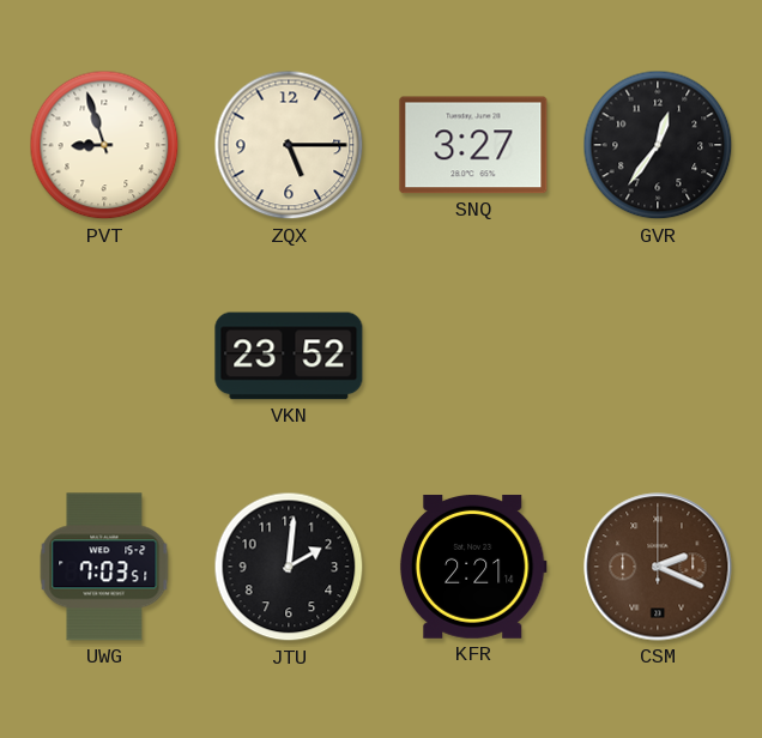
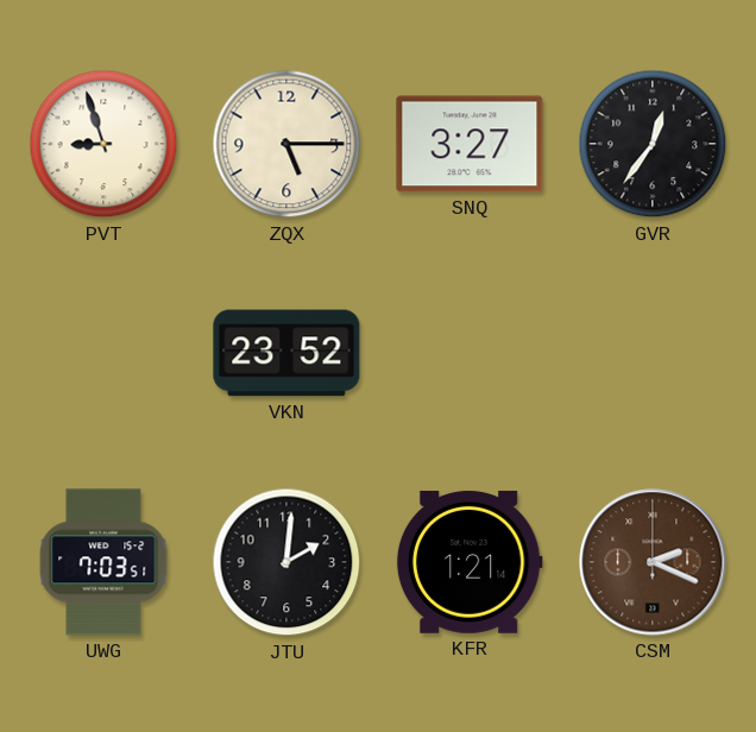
KFR: 2:21 -> 1:21
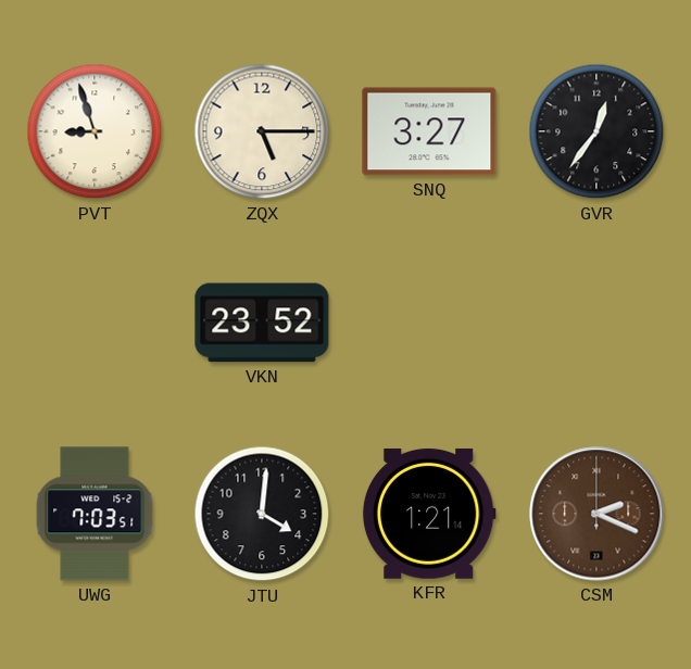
JTU: 2:01 -> 4:01
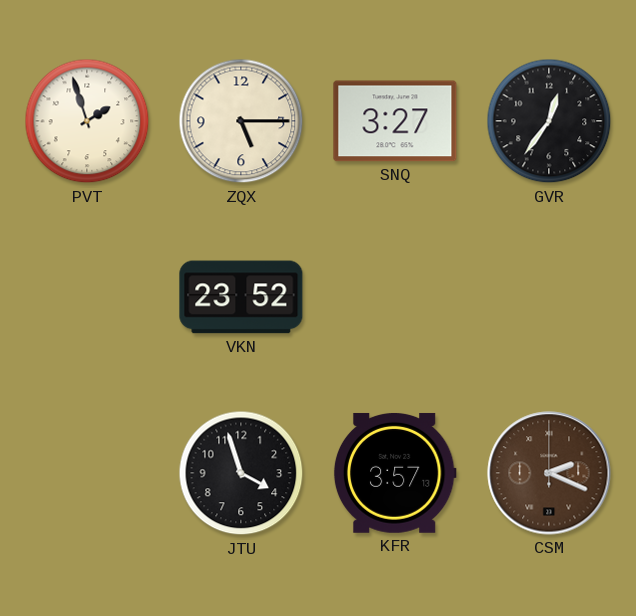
PVT: 8:57 -> 1:57
UWG: 7:03 -> none
JTU: 4:01 -> 3:57
KFR: 1:21 -> 3:57
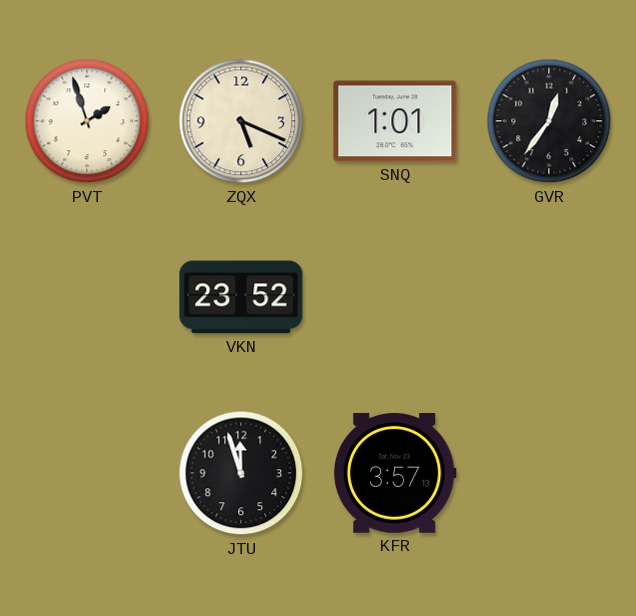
ZQX: 5:15 -> 5:19
SNQ: 3:27 -> 1:01
JTU: 3:57 -> 11:57
CSM: 2:19 -> none
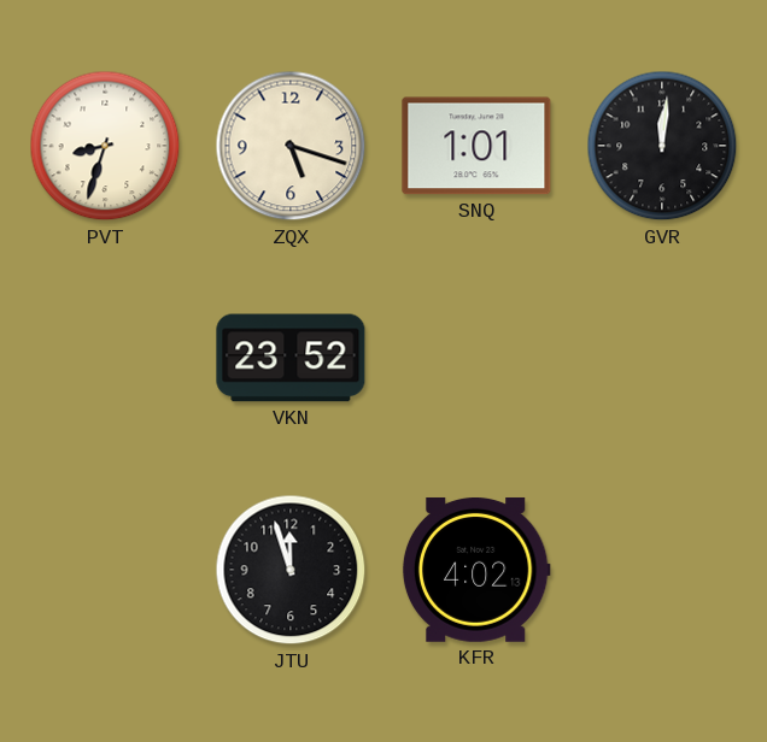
PVT: 1:57 -> 8:33
ZQX: 5:19 -> 5:18
GVR: 12:36 -> 12:01
KFR: 3:57 -> 4:02
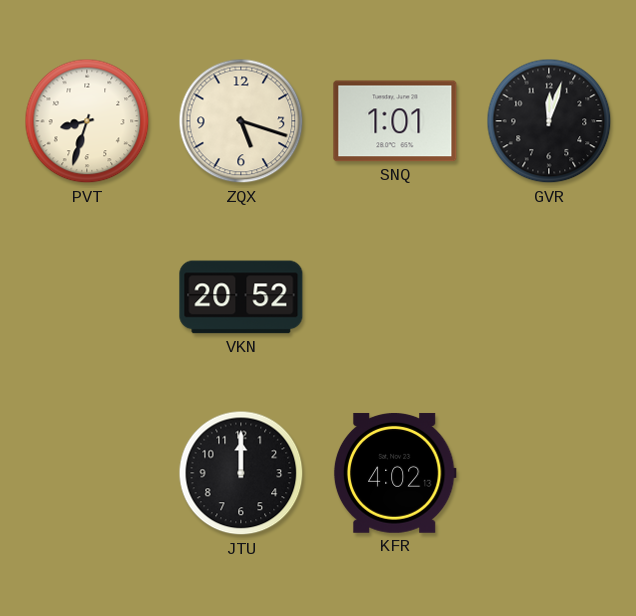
GVR: 12:01 -> 12:03
VKN: 23:52 -> 20:52
JTU: 11:57 -> 12:00
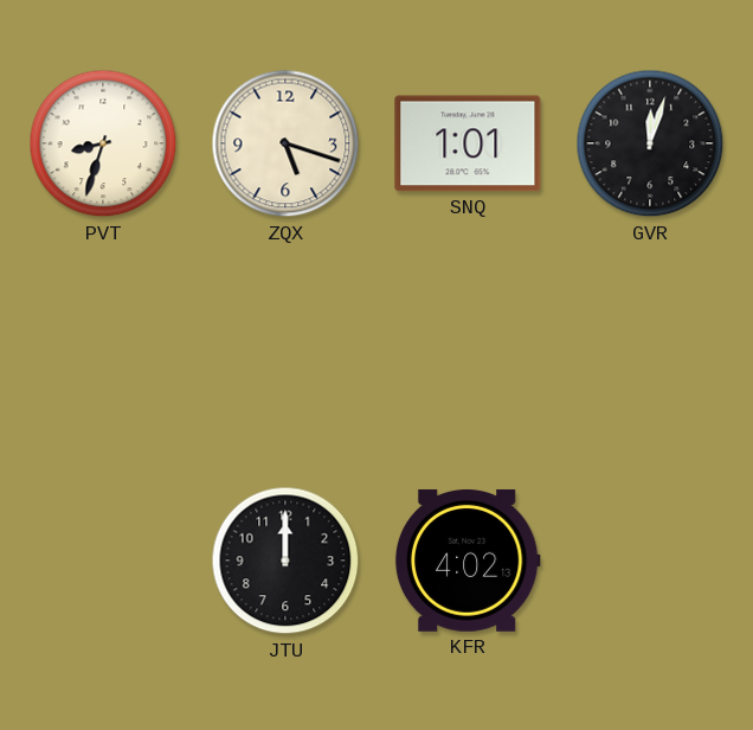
VKN: 20:52 -> none
